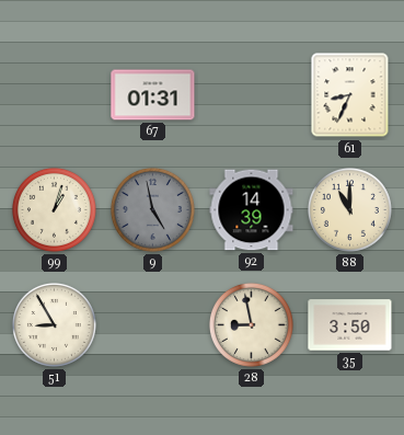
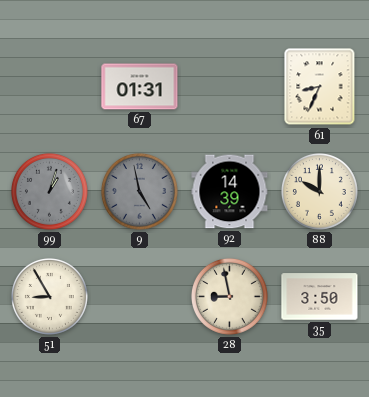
99 dial: cream -> grey
88: 11:00 -> 10:00
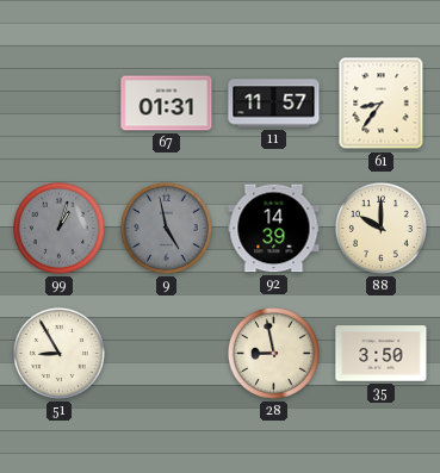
11: none -> 11:57
61: 8:34 -> 8:36
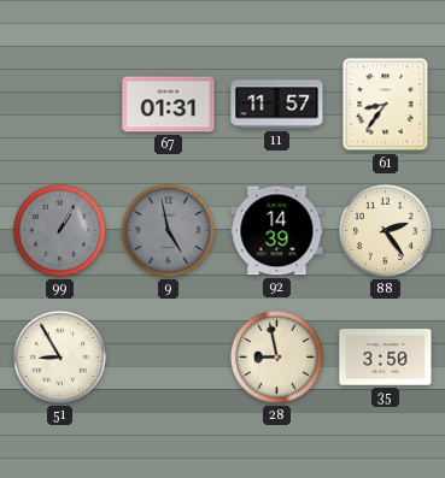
99: 1:03 -> 1:05
88: 10:00 -> 2:24
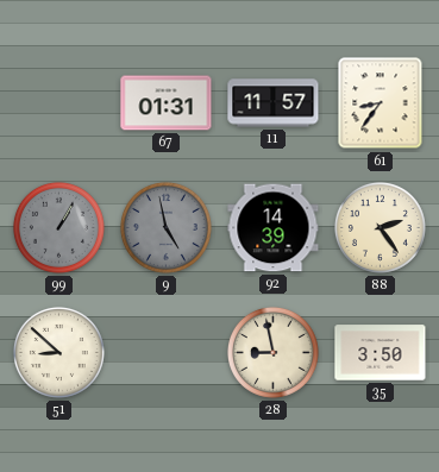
51: 8:55 -> 8:52
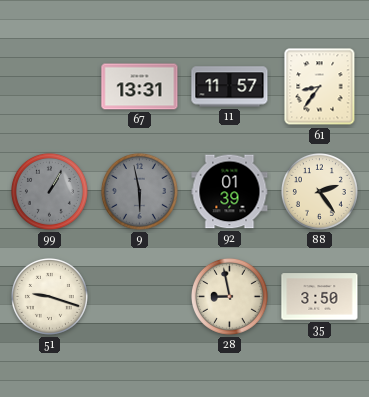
67: 01:31 -> 13:31
9: 4:58 -> 5:58
92: 14:39 -> 01:39
51: 8:52 -> 9:18
